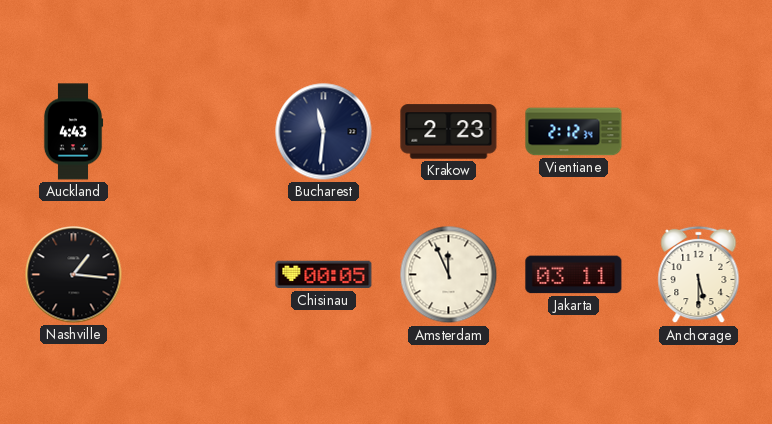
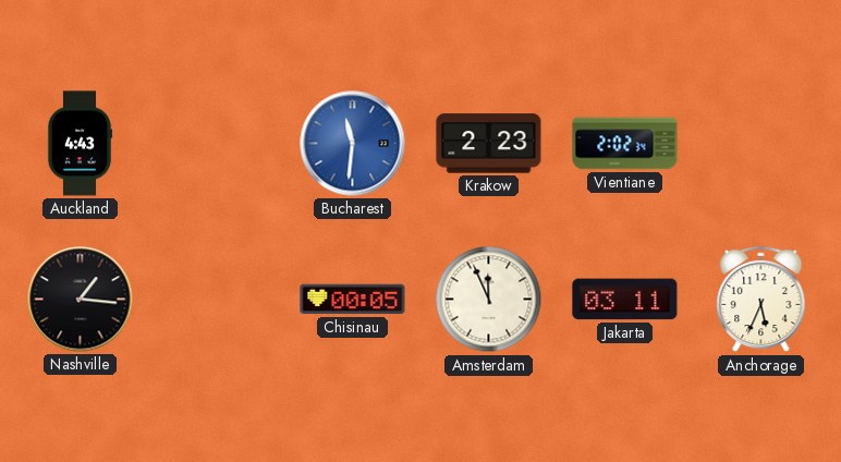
Bucharest dial: navy -> blue
Vientiane: 2:12 -> 2:02
Anchorage: 5:30 -> 5:34
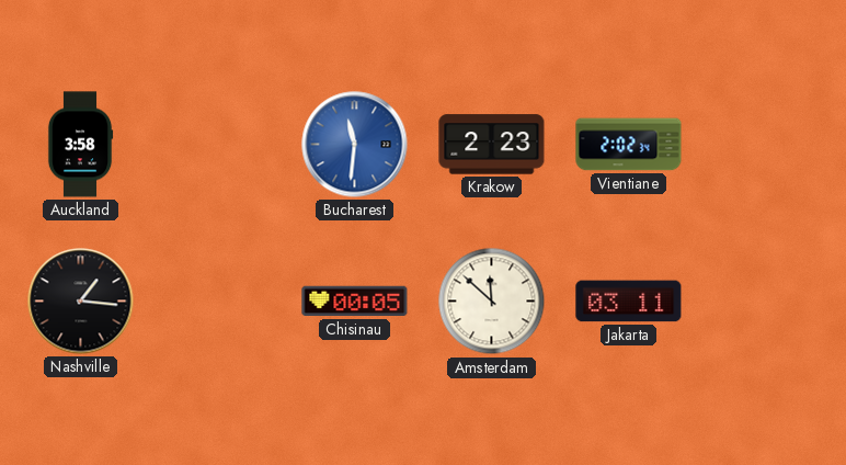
Auckland: 4:43 -> 3:58
Amsterdam: 11:56 -> 11:52
Anchorage: 5:34 -> none
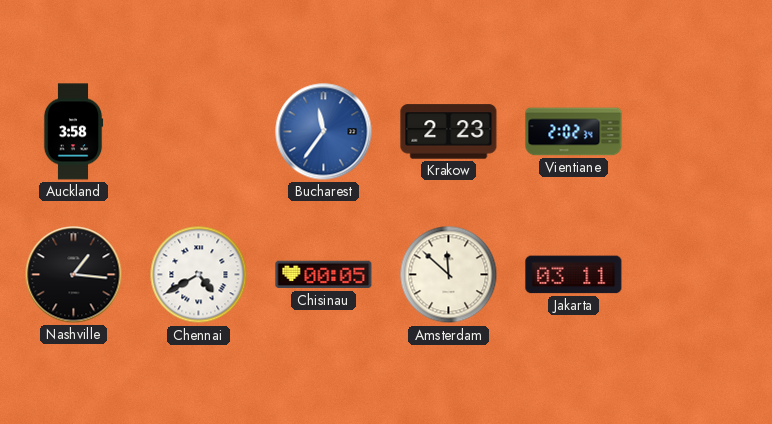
Bucharest: 11:31 -> 11:36
Chennai: none -> 4:40
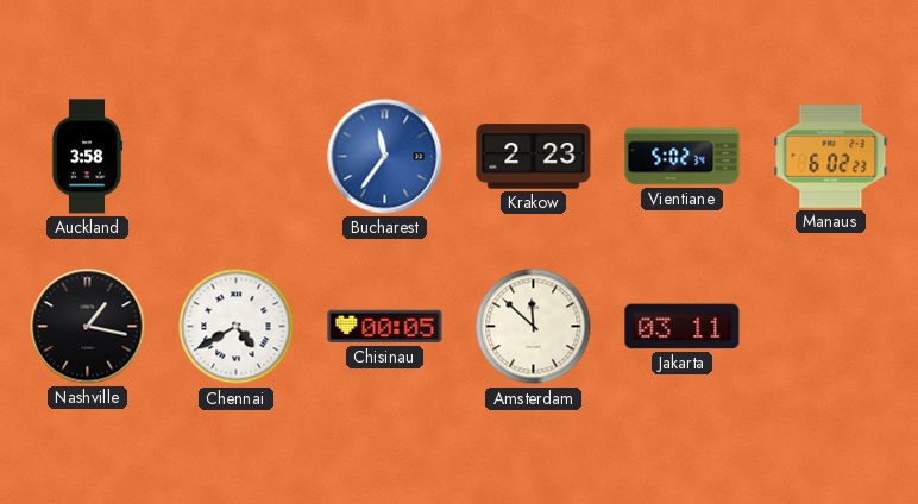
Vientiane: 2:02 -> 5:02
Manaus: none -> 6:02
Nashville: 1:16 -> 1:17
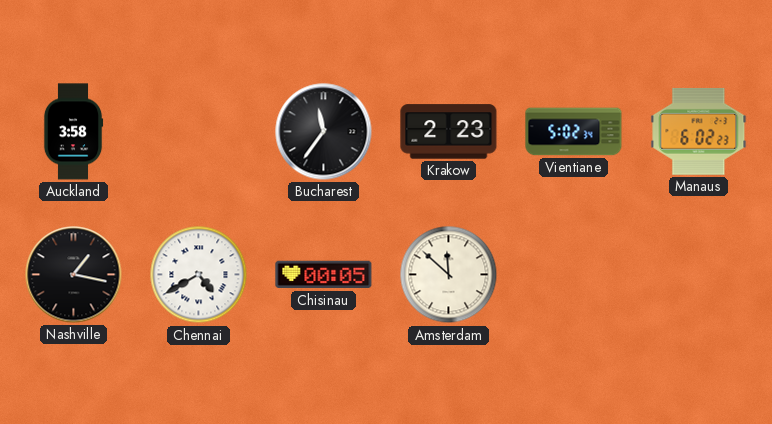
Bucharest dial: blue -> black
Jakarta: 03:11 -> none
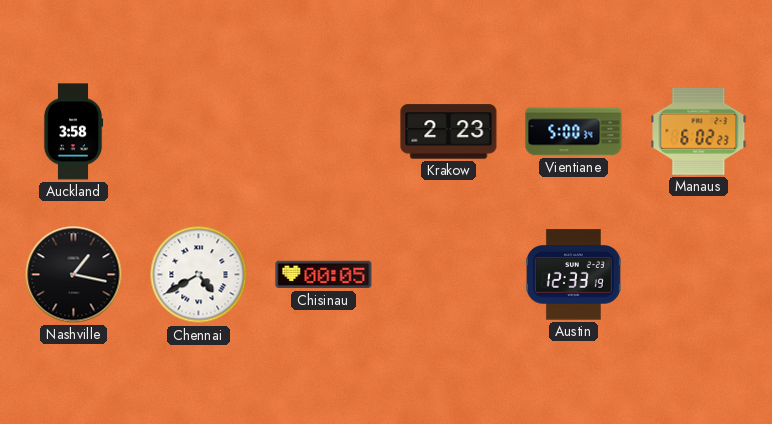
Bucharest: 11:36 -> none
Vientiane: 5:02 -> 5:00
Amsterdam: 11:52 -> none
Austin: none -> 12:33
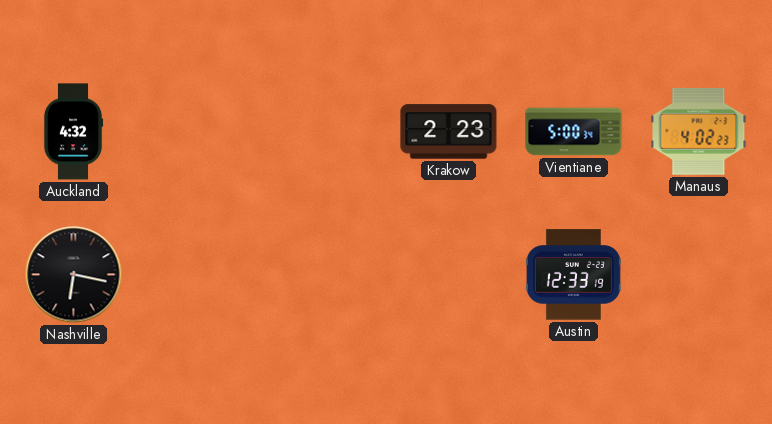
Auckland: 3:58 -> 4:32
Manaus: 6:02 -> 4:02
Nashville: 1:17 -> 6:17
Chennai: 4:40 -> none
Chisinau: 00:05 -> none
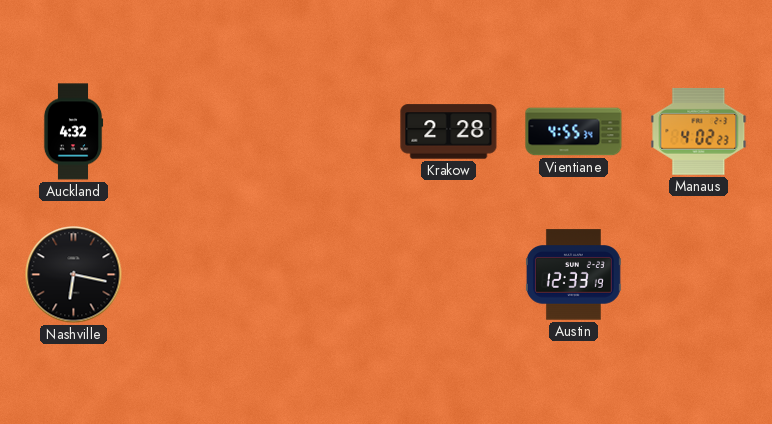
Krakow: 2:23 -> 2:28
Vientiane: 5:00 -> 4:55
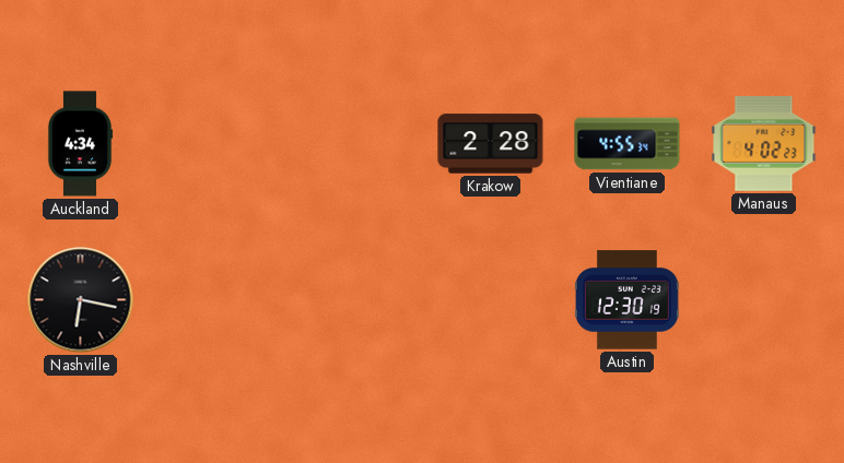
Auckland: 4:32 -> 4:34
Austin: 12:33 -> 12:30
